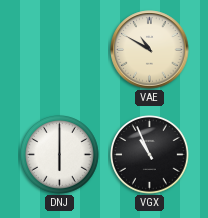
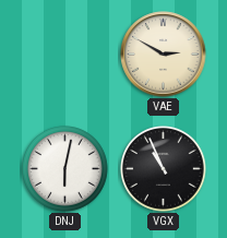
VAE: 10:50 -> 2:50
DNJ: 6:00 -> 6:02
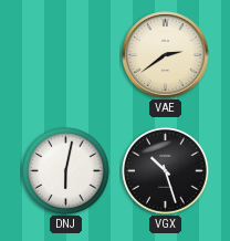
VAE: 2:50 -> 2:39
VGX: 10:56 -> 10:27
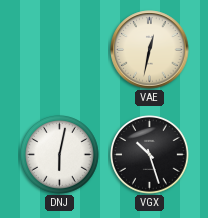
VAE: 2:39 -> 12:32
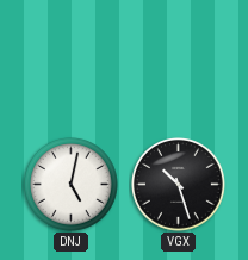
VAE: 12:32 -> none
DNJ: 6:02 -> 5:02
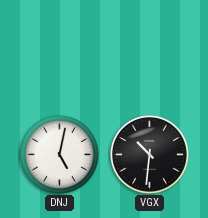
VGX: 10:27 -> 10:31
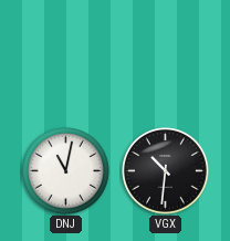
DNJ: 5:02 -> 11:02
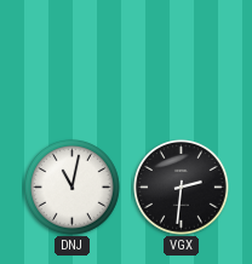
VGX: 10:31 -> 2:31
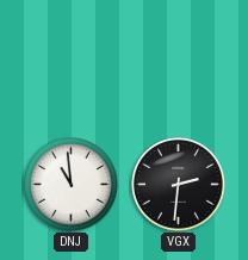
DNJ: 11:02 -> 10:59
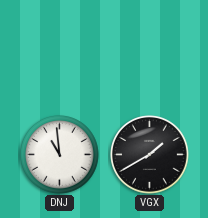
VGX: 2:31 -> 1:40
